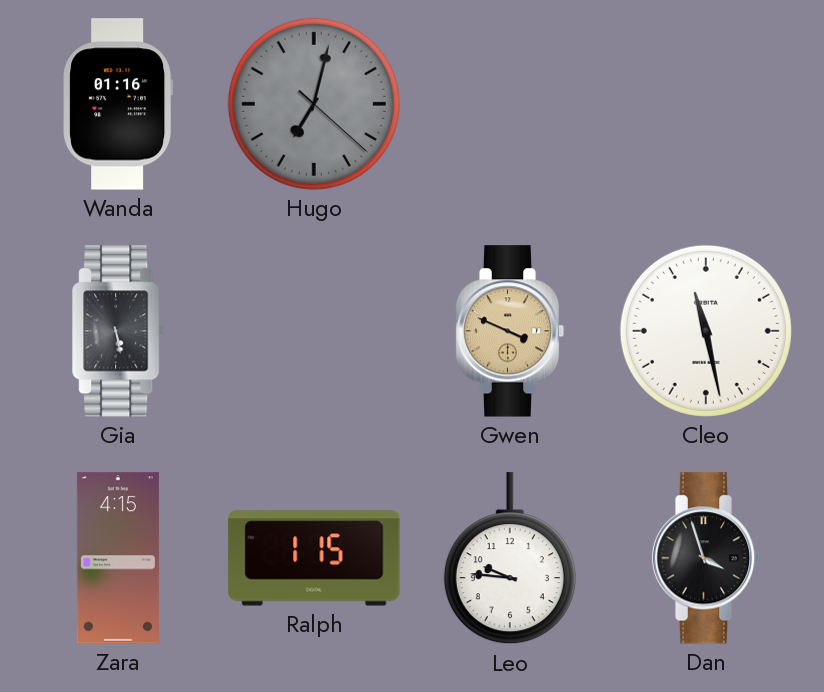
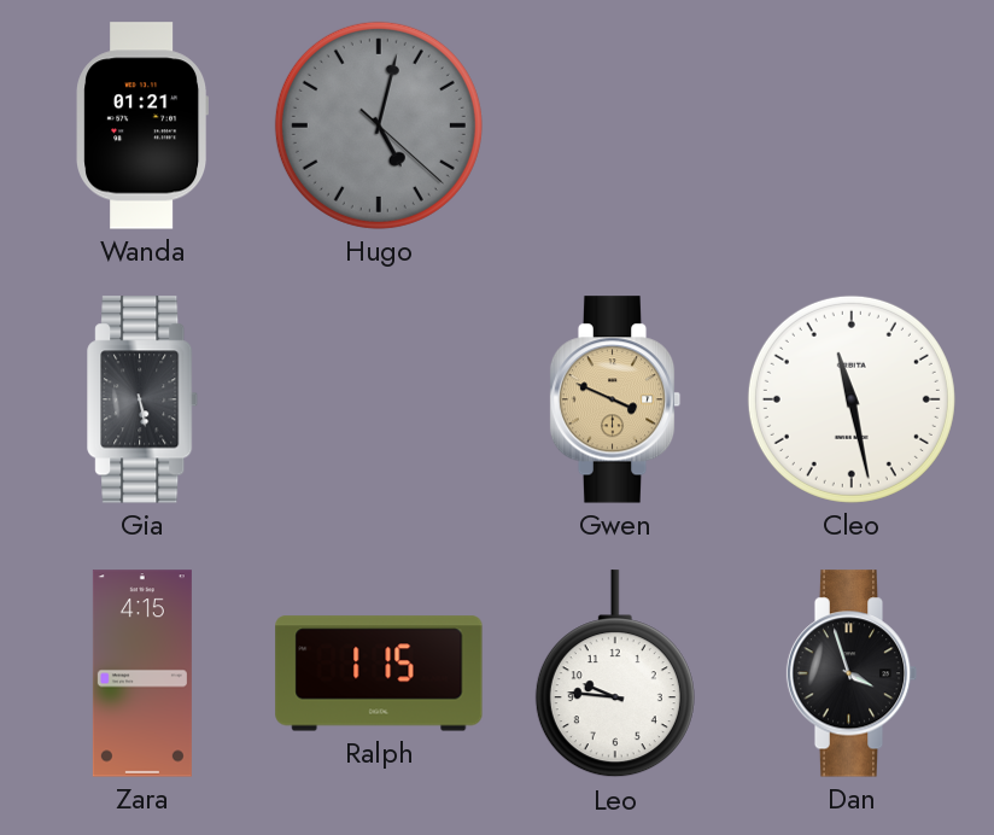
Wanda: 01:16 -> 01:21
Hugo: 7:02 -> 5:02
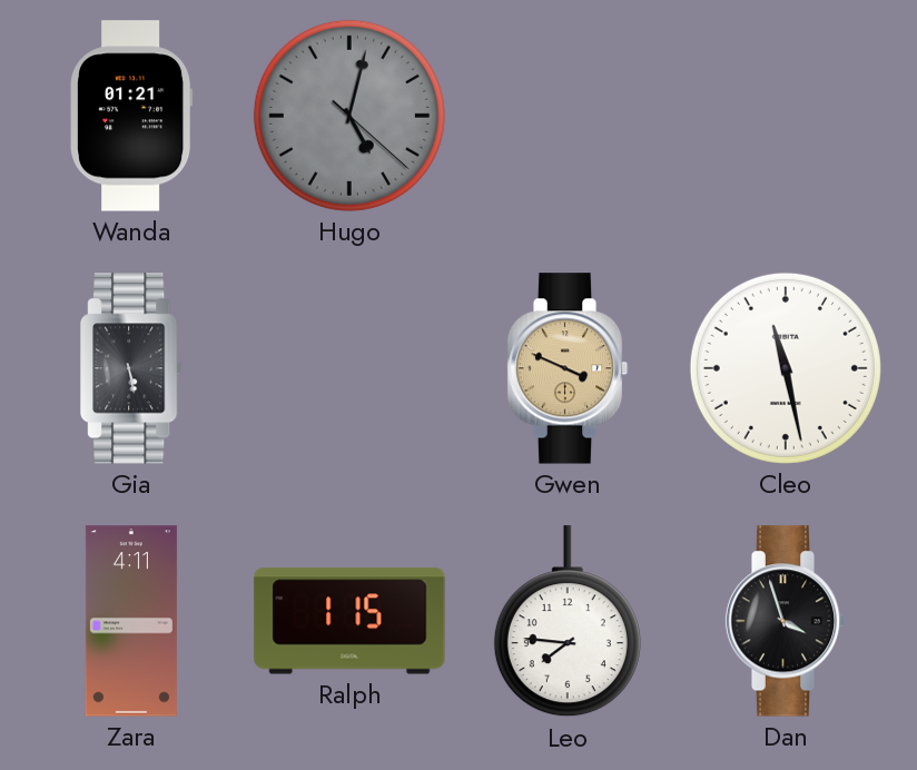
Zara: 4:15 -> 4:11
Leo: 9:46 -> 7:46
